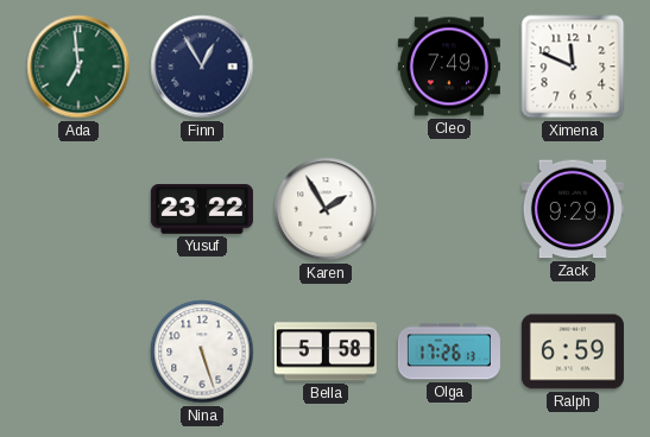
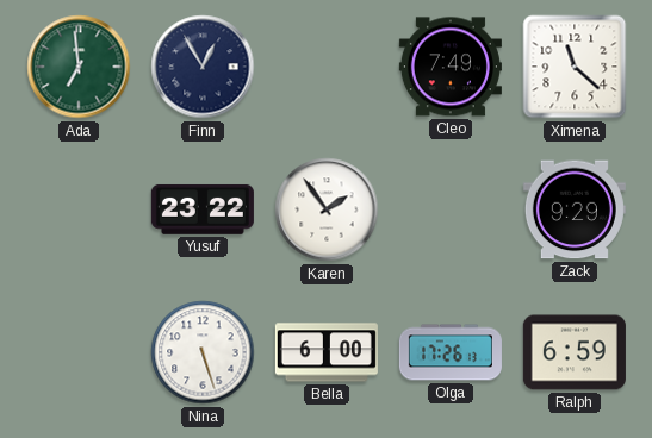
Ximena: 11:49 -> 11:22
Karen: 1:55 -> 1:54
Bella: 5:58 -> 6:00
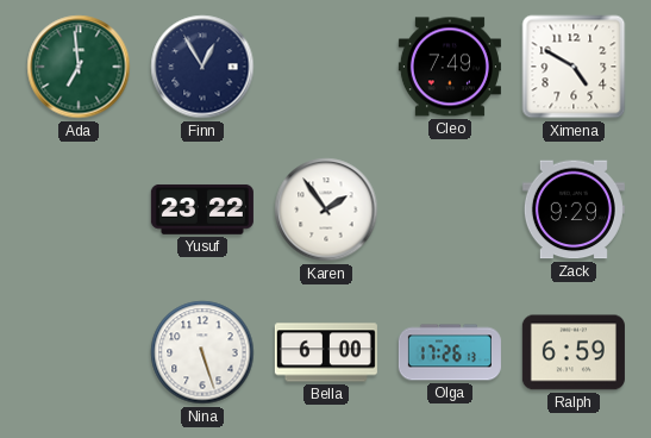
Ximena: 11:22 -> 4:50
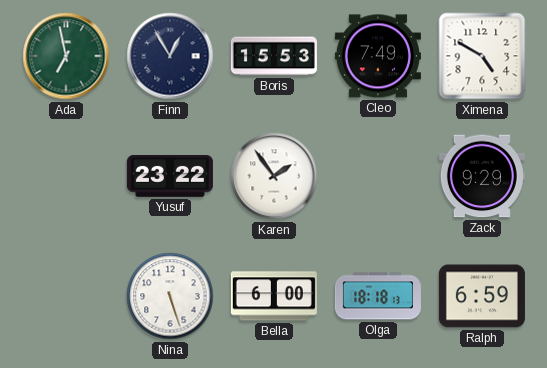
Ada: 6:59 -> 6:58
Boris: none -> 15:53
Olga: 17:26 -> 18:18
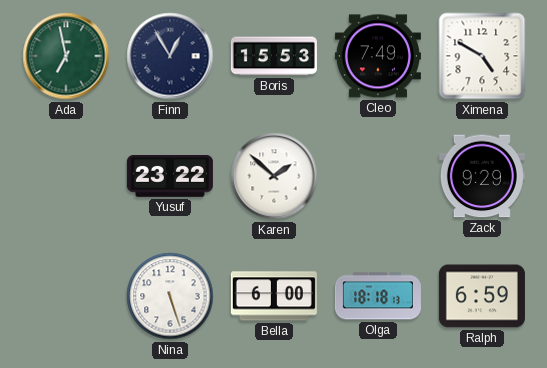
Karen: 1:54 -> 1:52
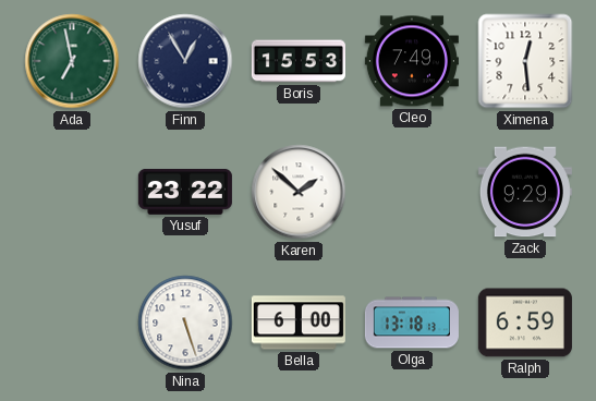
Ximena: 4:50 -> 12:29
Olga: 18:18 -> 13:18
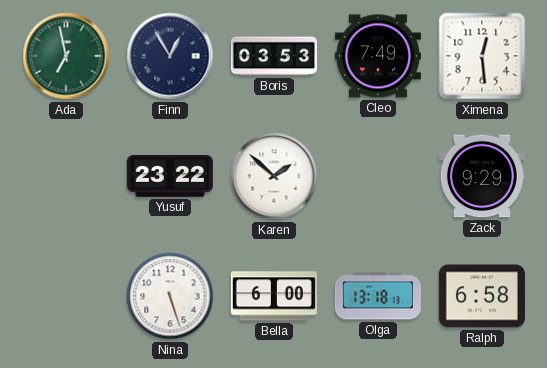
Boris: 15:53 -> 03:53
Ralph: 6:59 -> 6:58
